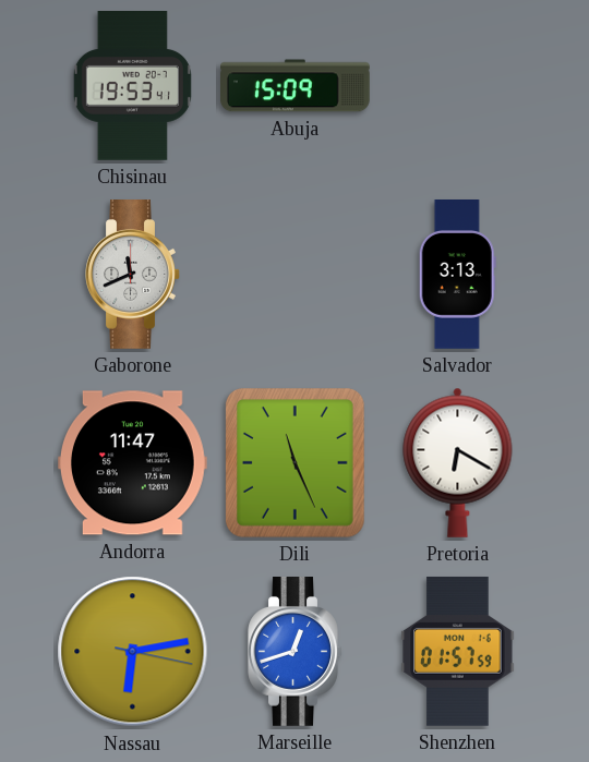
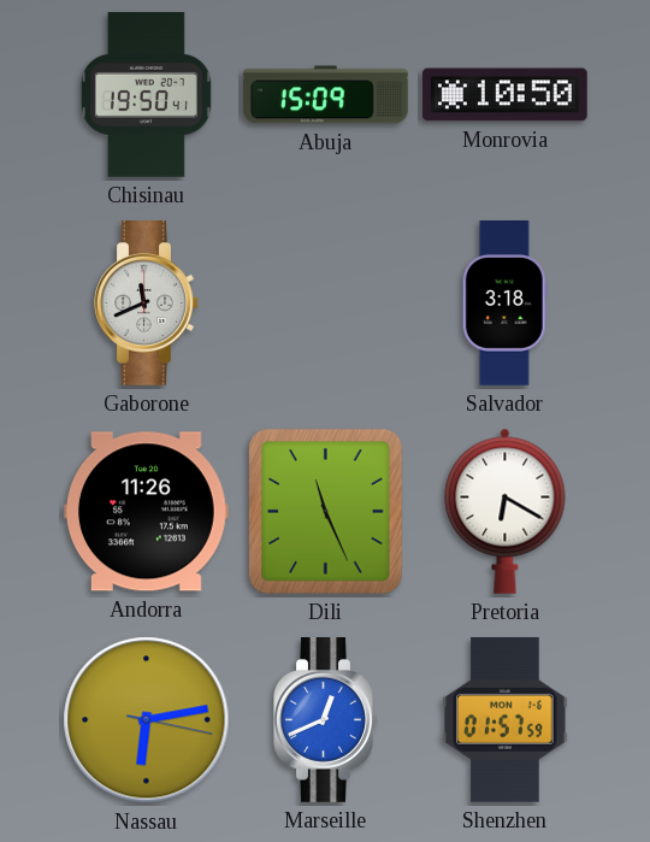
Chisinau: 19:53 -> 19:50
Monrovia: none -> 10:50
Salvador: 3:13 -> 3:18
Andorra: 11:47 -> 11:26
Marseille: 12:42 -> 12:41
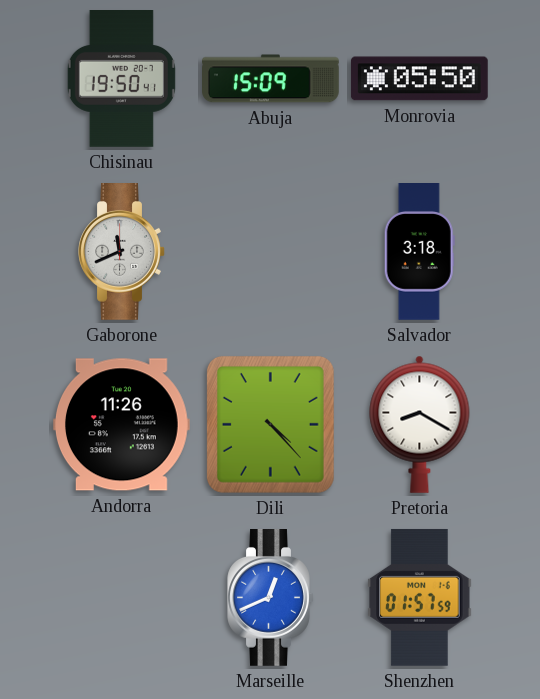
Monrovia: 10:50 -> 05:50
Dili: 11:26 -> 4:23
Pretoria: 6:20 -> 8:20
Nassau: 6:13 -> none
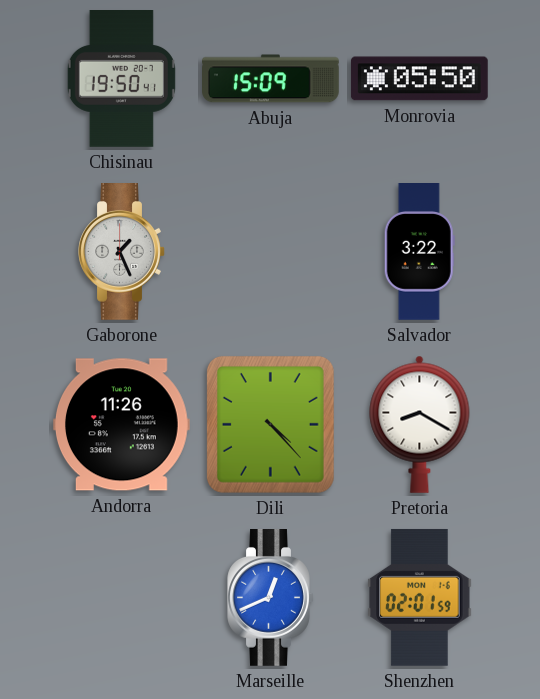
Gaborone: 11:41 -> 1:26
Salvador: 3:18 -> 3:22
Shenzhen: 01:57 -> 02:01
